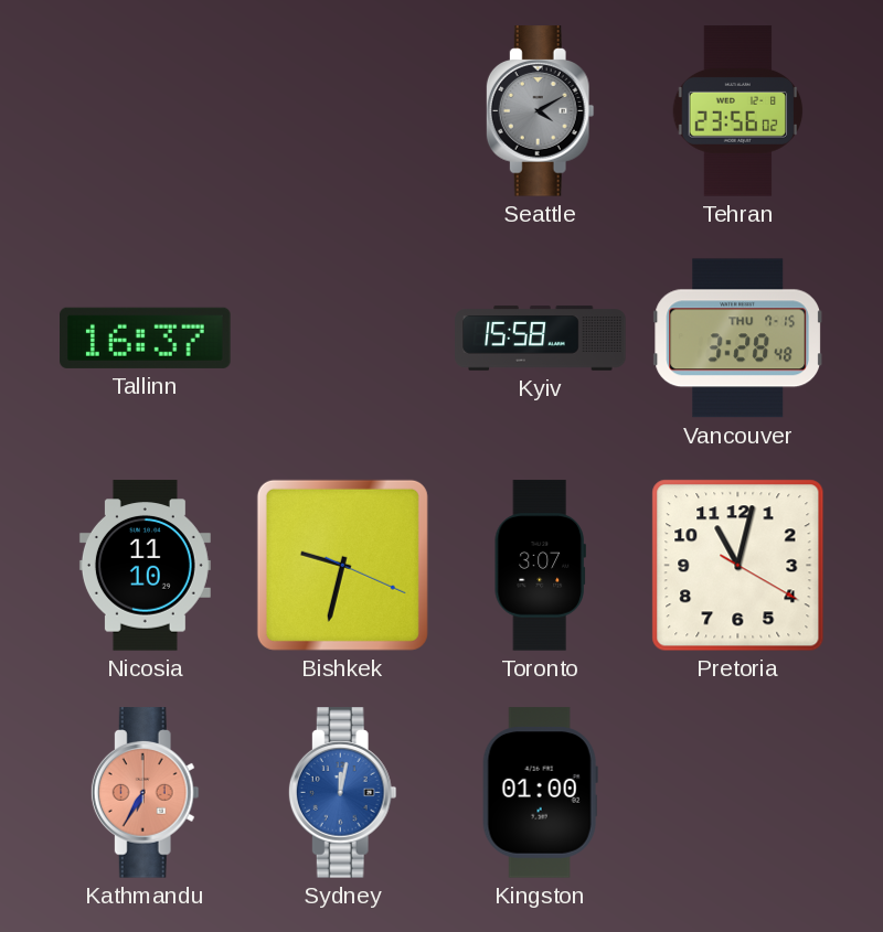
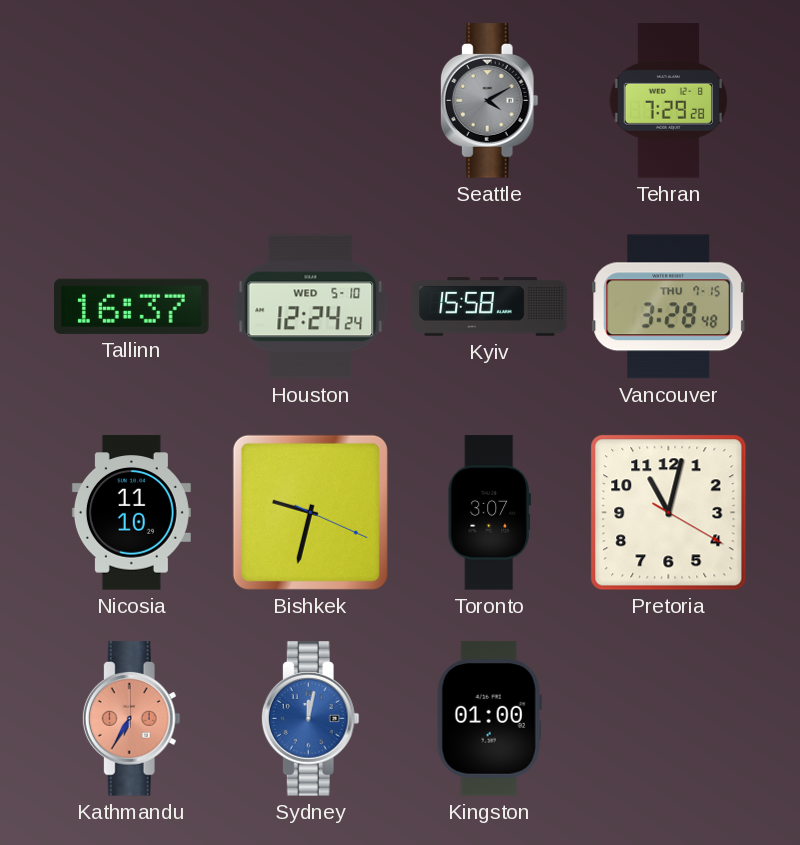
Tehran: 23:56 -> 7:29
Houston: none -> 12:24
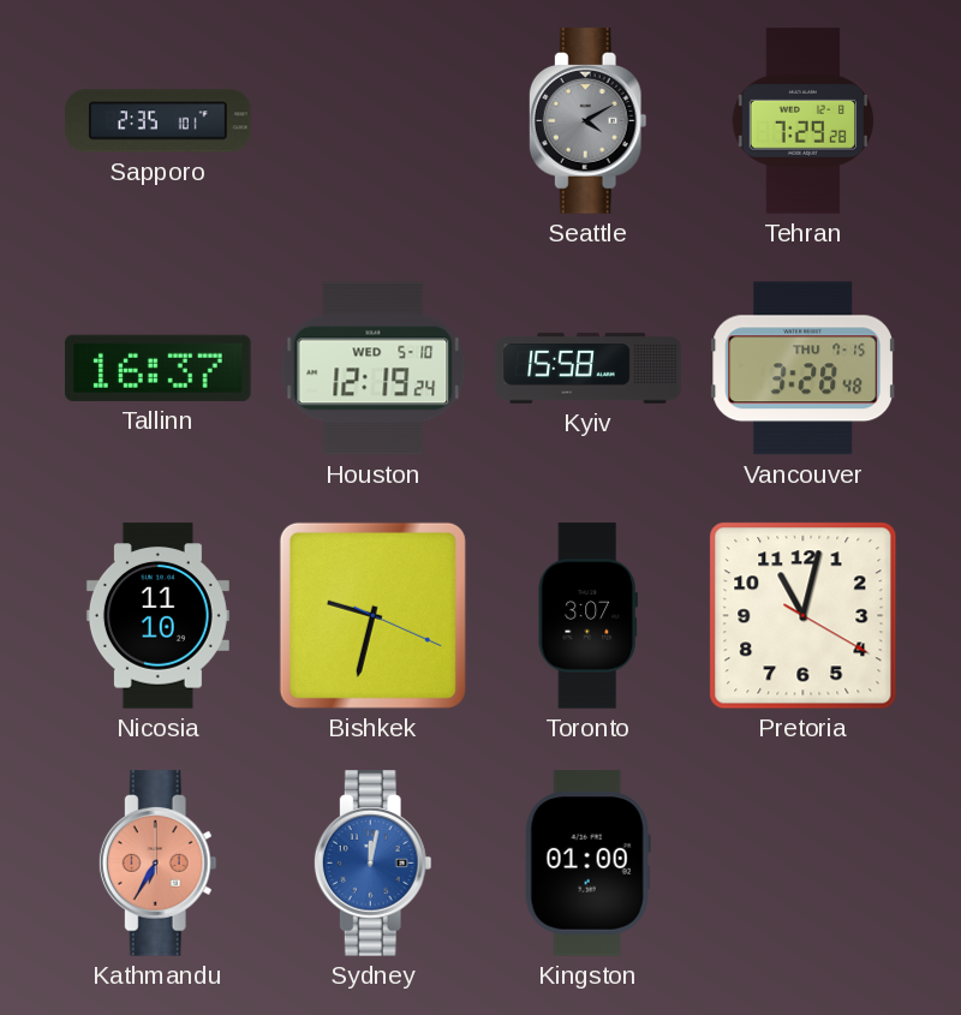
Sapporo: none -> 2:35
Houston: 12:24 -> 12:19
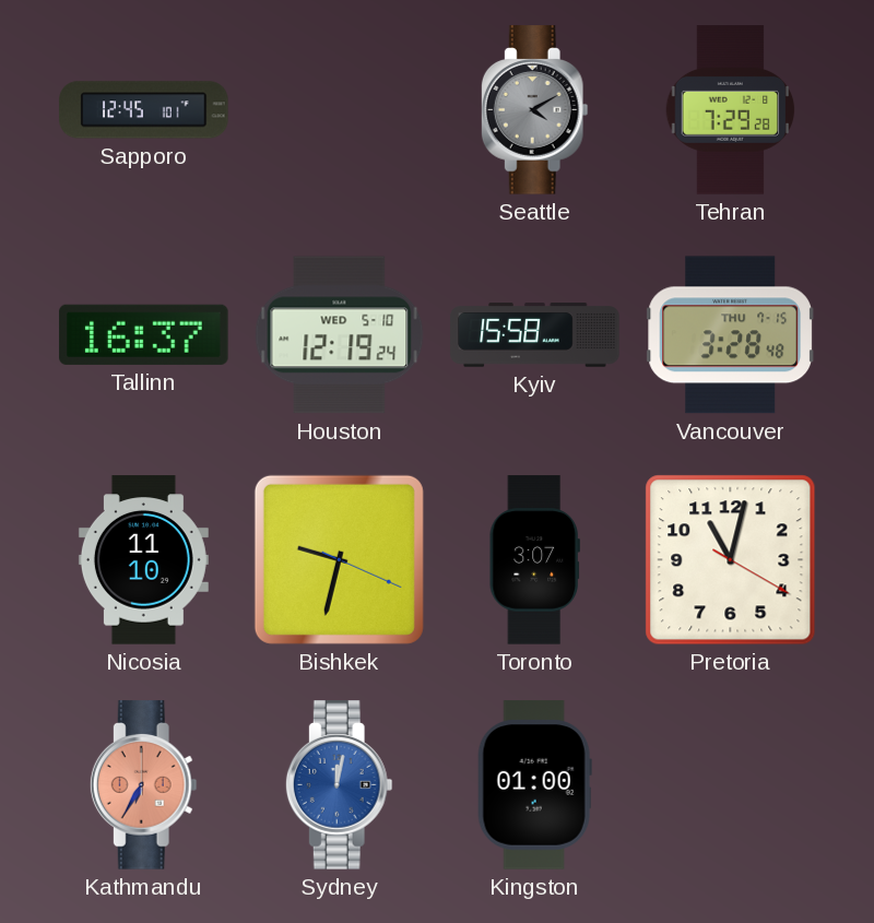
Sapporo: 2:35 -> 12:45
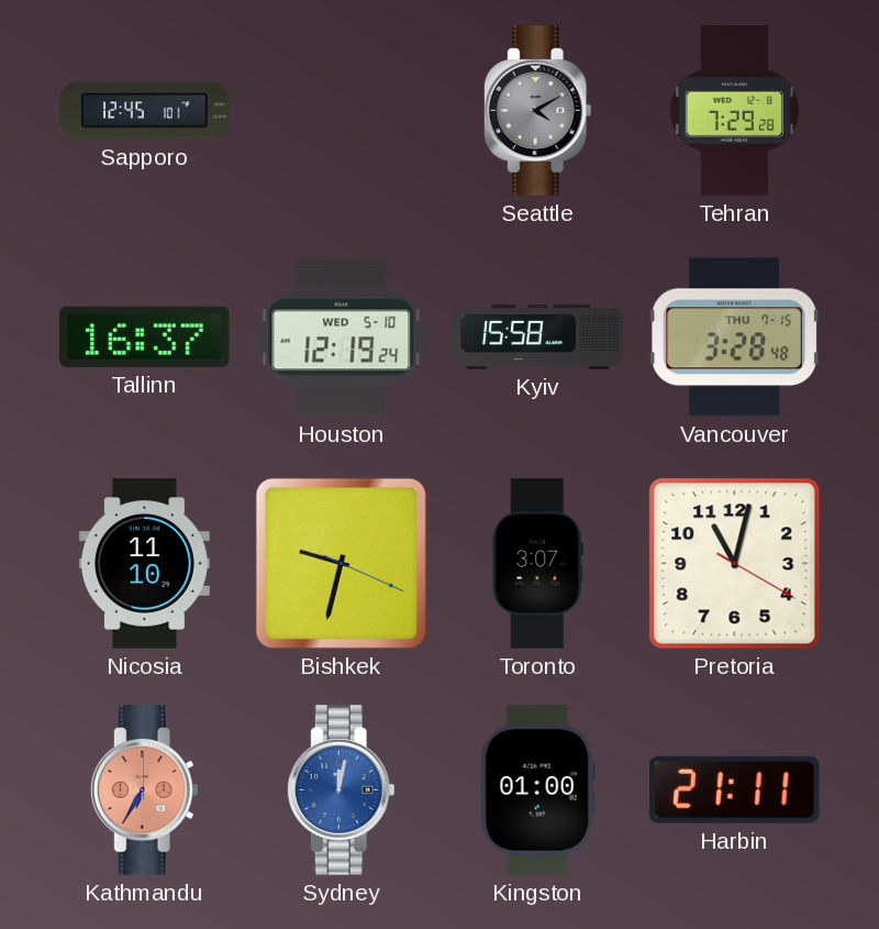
Harbin: none -> 21:11
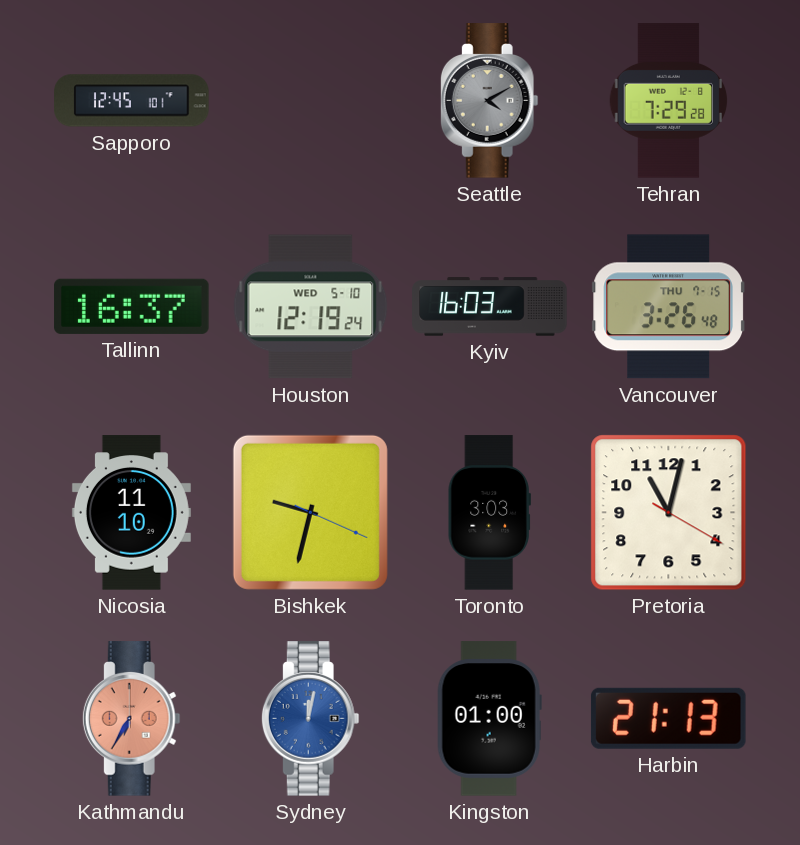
Kyiv: 15:58 -> 16:03
Vancouver: 3:28 -> 3:26
Toronto: 3:07 -> 3:03
Harbin: 21:11 -> 21:13
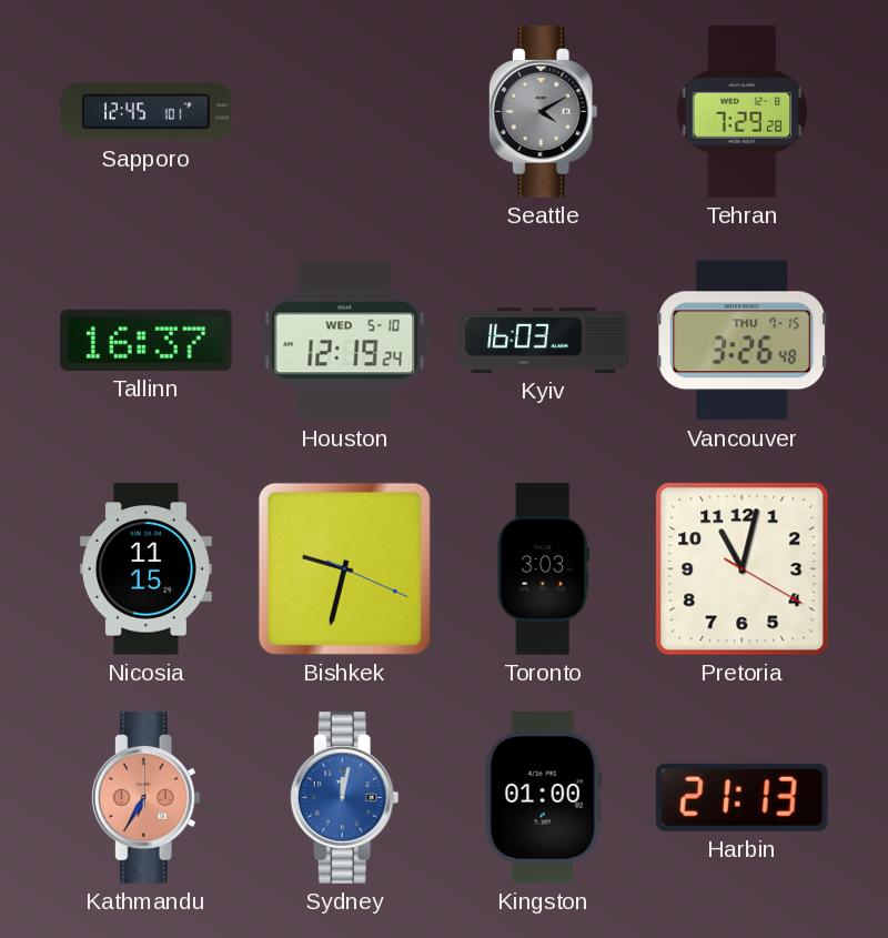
Nicosia: 11:10 -> 11:15
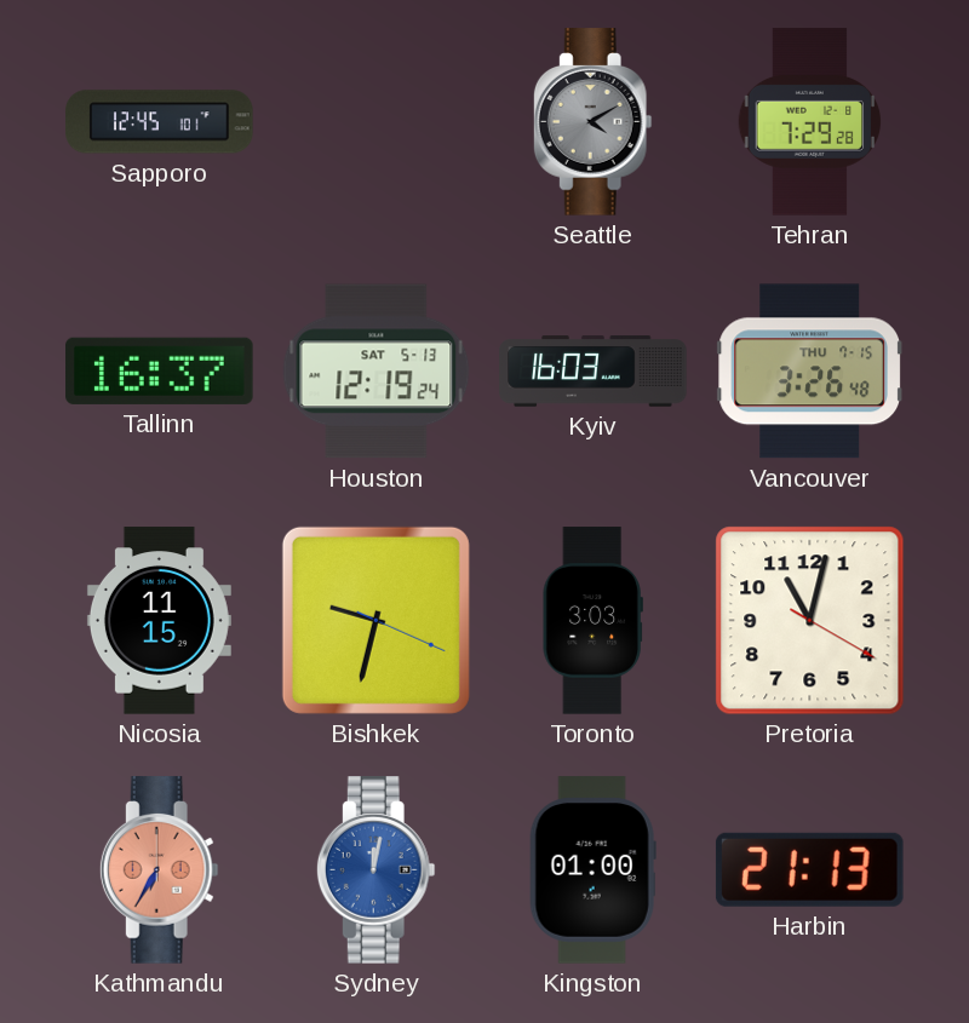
Houston date: WED 5-10 -> SAT 5-13
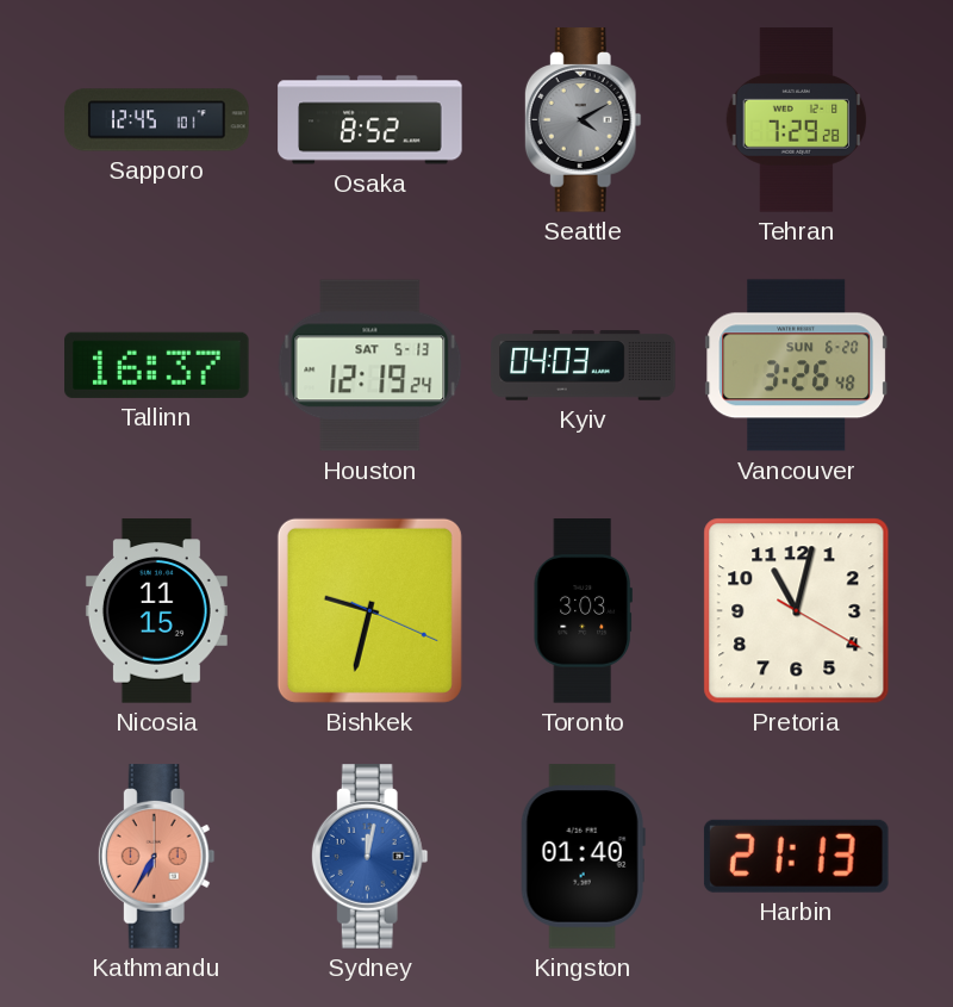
Osaka: none -> 8:52
Kyiv: 16:03 -> 04:03
Vancouver date: THU 7-15 -> SUN 6-20
Kingston: 01:00 -> 01:40
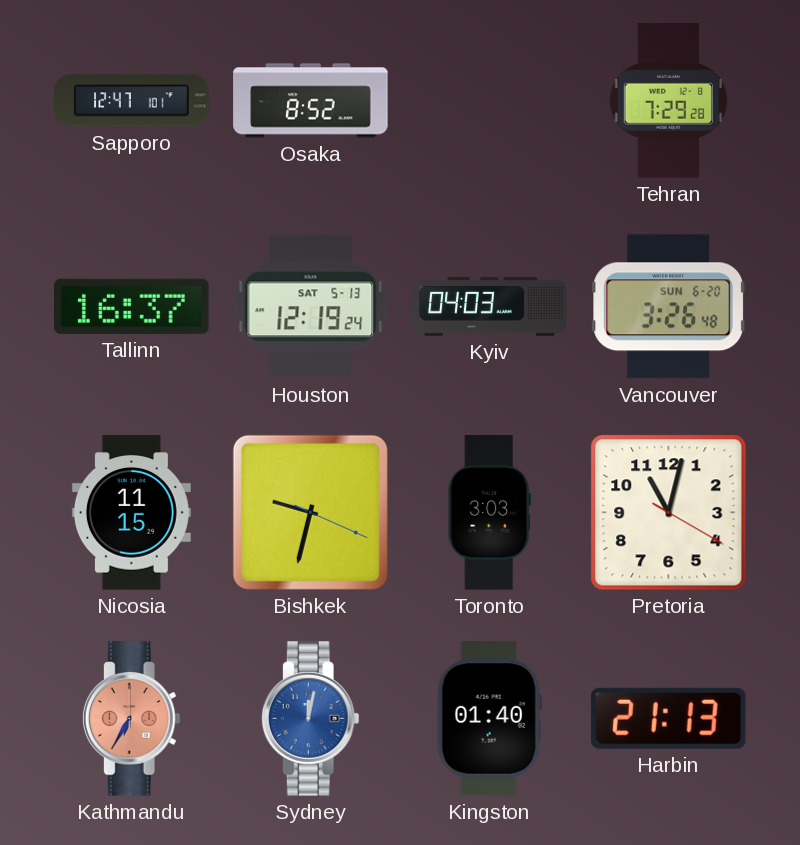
Sapporo: 12:45 -> 12:47
Seattle: 4:10 -> none
